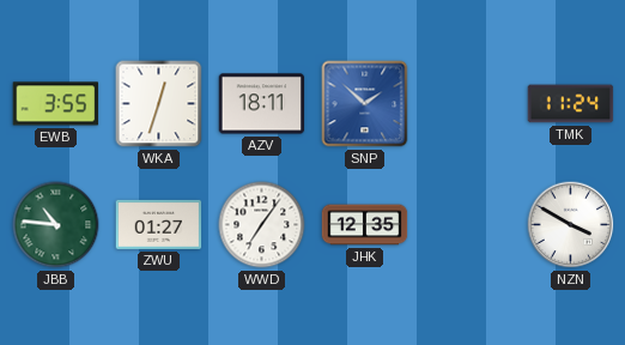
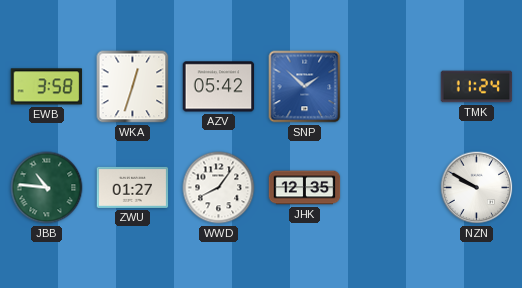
EWB: 3:55 -> 3:58
AZV: 18:11 -> 05:42
WWD: 7:06 -> 8:06
NZN: 3:50 -> 9:50
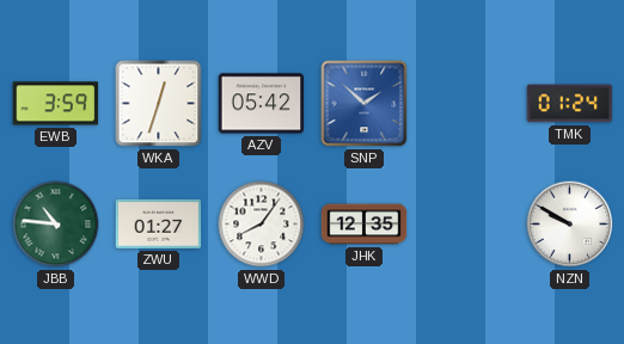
EWB: 3:58 -> 3:59
TMK: 11:24 -> 01:24
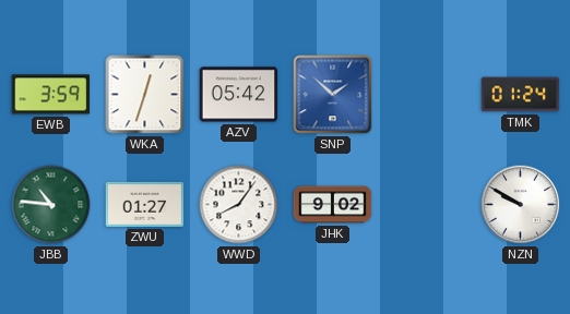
JHK: 12:35 -> 9:02
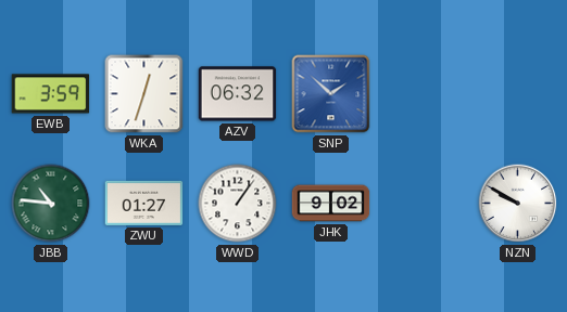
AZV: 05:42 -> 06:32
TMK: 01:24 -> none
WWD: 8:06 -> 1:06
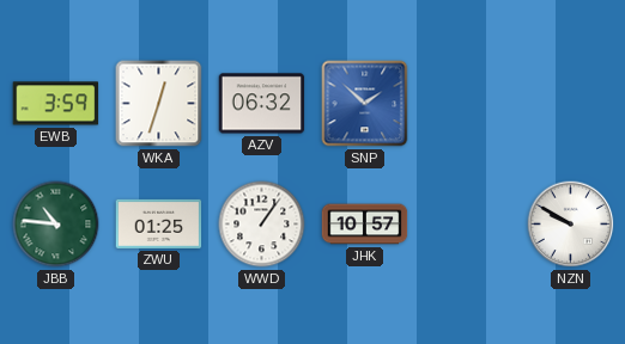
ZWU: 01:27 -> 01:25
JHK: 9:02 -> 10:57
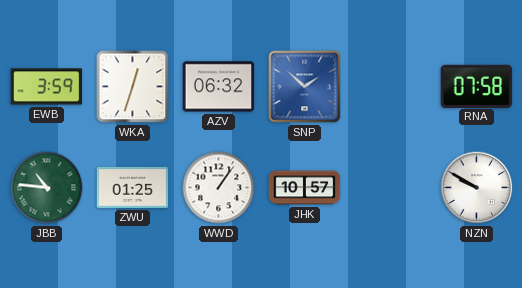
RNA: none -> 07:58
